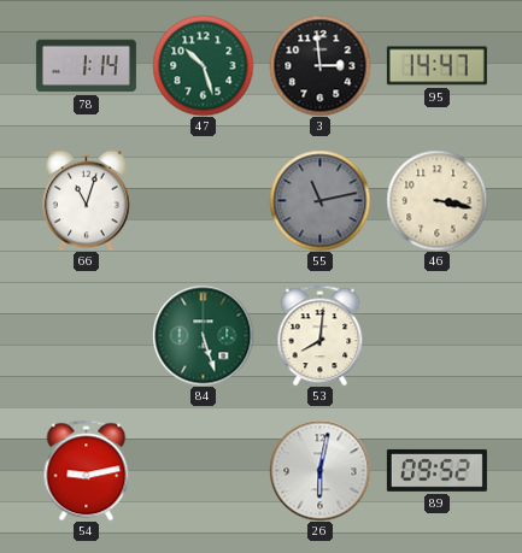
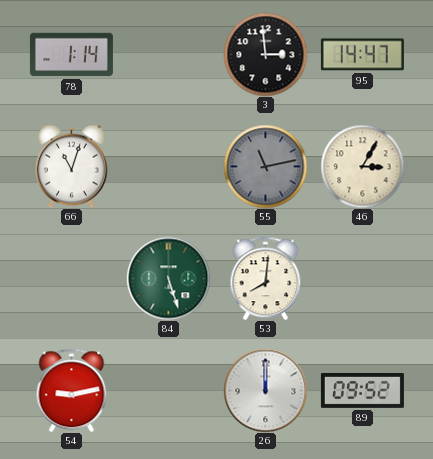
47: 10:27 -> none
46: 3:17 -> 3:05
26: 6:02 -> 12:00
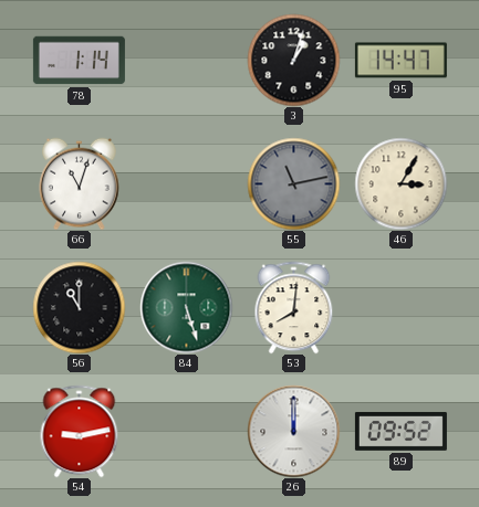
3: 2:59 -> 1:03
56: none -> 11:00
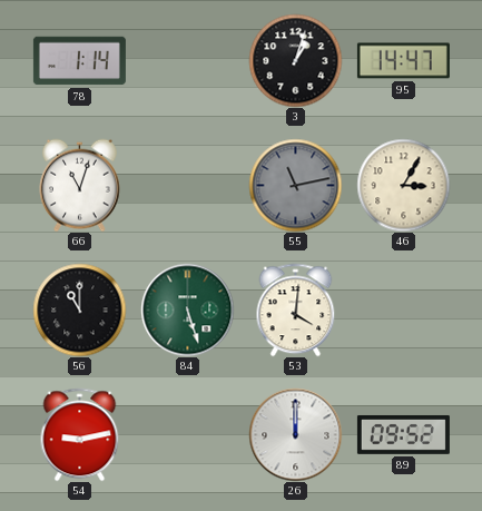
53: 8:01 -> 4:01
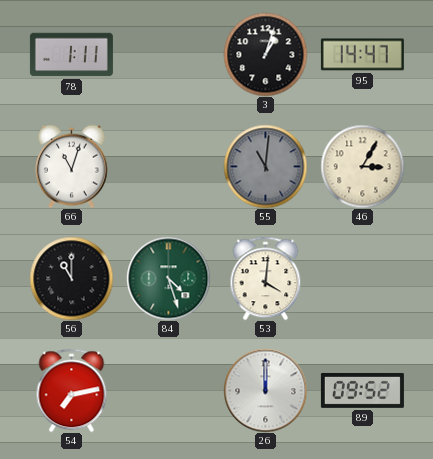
78: 1:14 -> 1:11
55: 11:13 -> 11:01
84: 5:27 -> 4:27
54: 9:13 -> 7:13
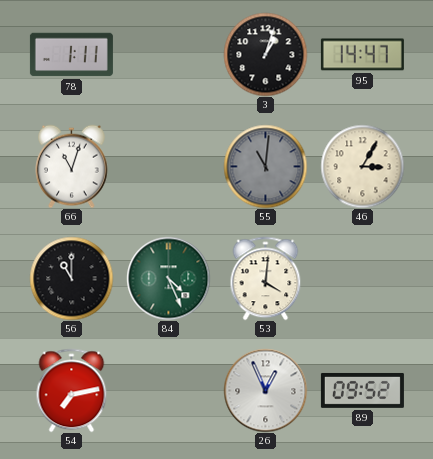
84: 4:27 -> 4:26
26: 12:00 -> 12:56
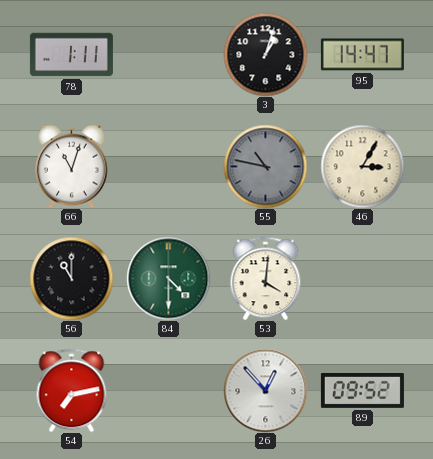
55: 11:01 -> 10:47
84: 4:26 -> 4:30
26: 12:56 -> 12:53
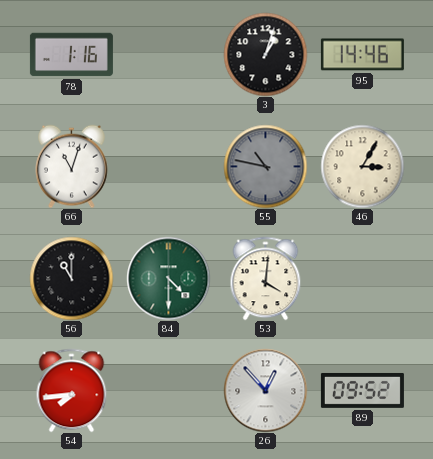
78: 1:11 -> 1:16
95: 14:47 -> 14:46
54: 7:13 -> 7:44
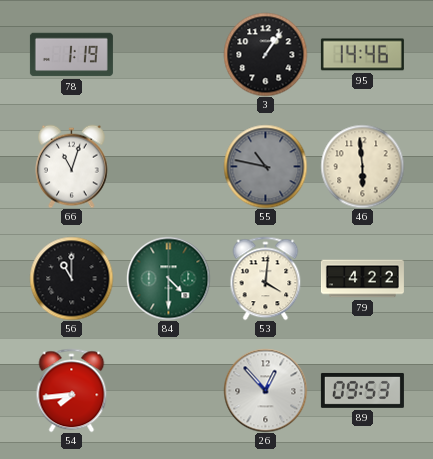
78: 1:16 -> 1:19
3: 1:03 -> 1:06
46: 3:05 -> 5:59
79: none -> 4:22
89: 09:52 -> 09:53
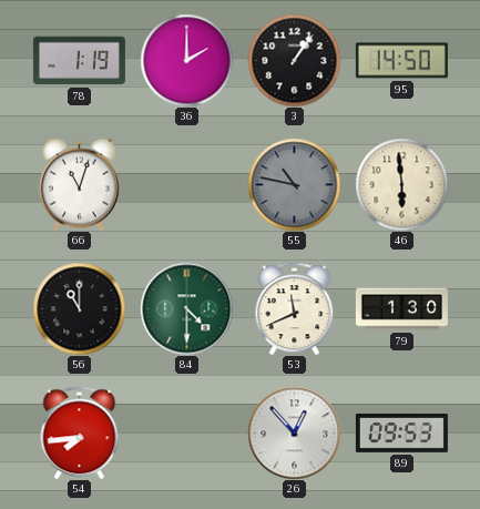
36: none -> 2:00
95: 14:46 -> 14:50
53: 4:01 -> 11:41
79: 4:22 -> 1:30
